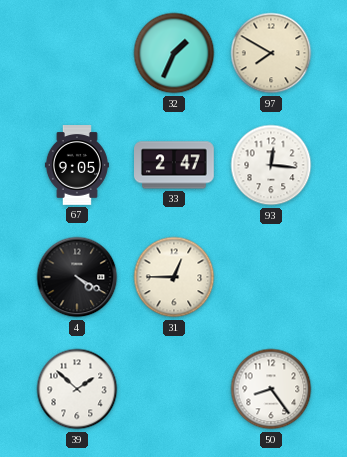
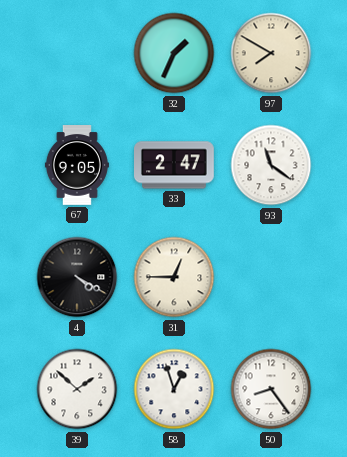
93: 12:16 -> 11:21
58: none -> 12:57
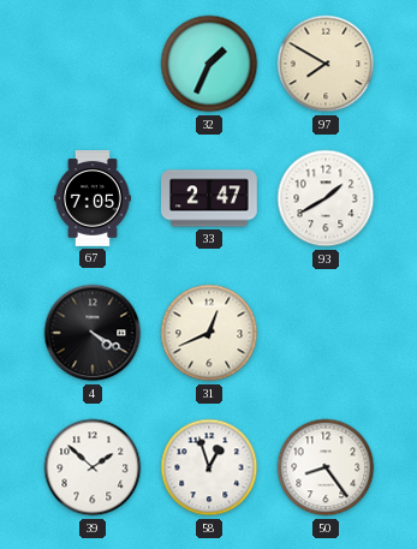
67: 9:05 -> 7:05
93: 11:21 -> 1:40
31: 12:45 -> 12:41
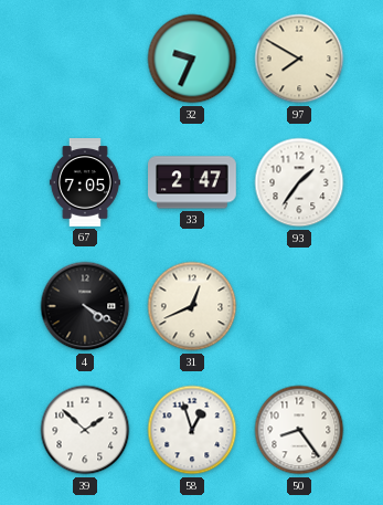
32: 1:34 -> 9:34
93: 1:40 -> 1:36
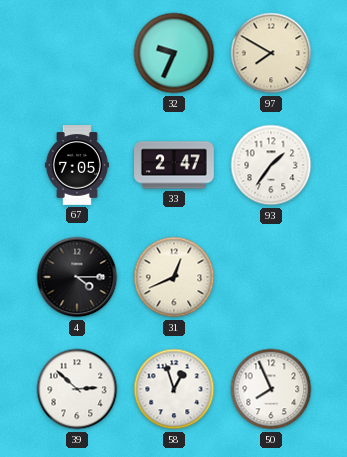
4: 4:20 -> 4:15
39: 1:52 -> 2:52
50: 8:24 -> 7:56
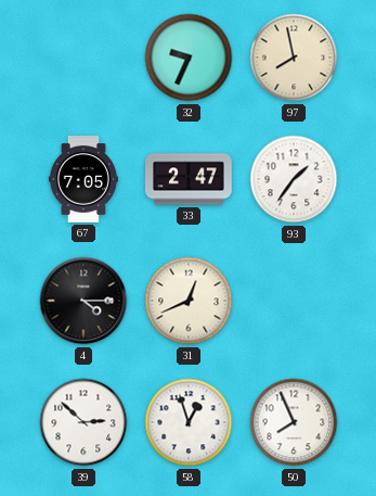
97: 7:50 -> 7:58
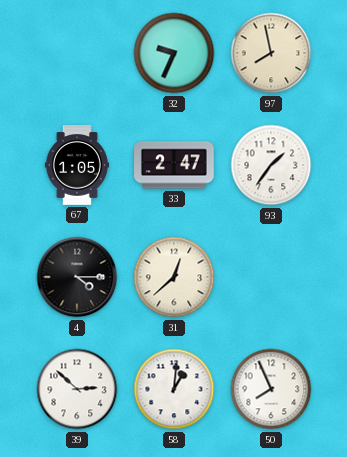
67: 7:05 -> 1:05
31: 12:41 -> 12:38
58: 12:57 -> 1:01
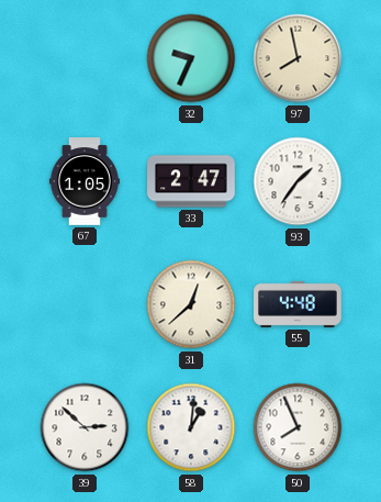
4: 4:15 -> none
55: none -> 4:48
